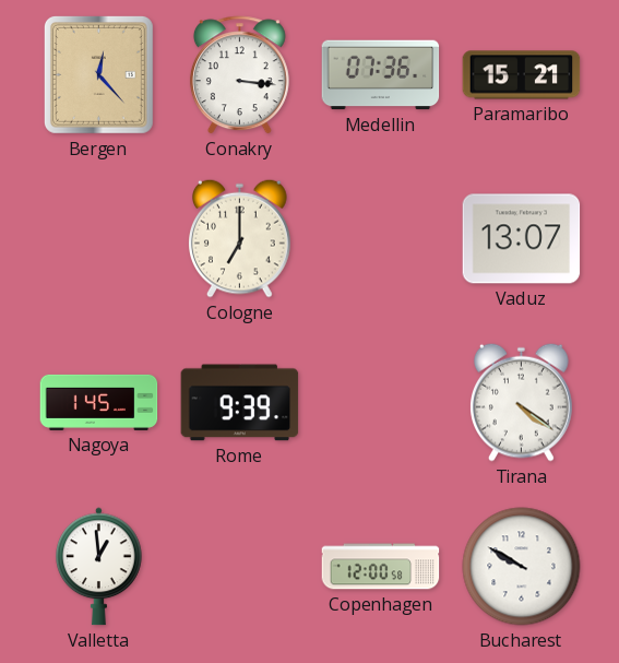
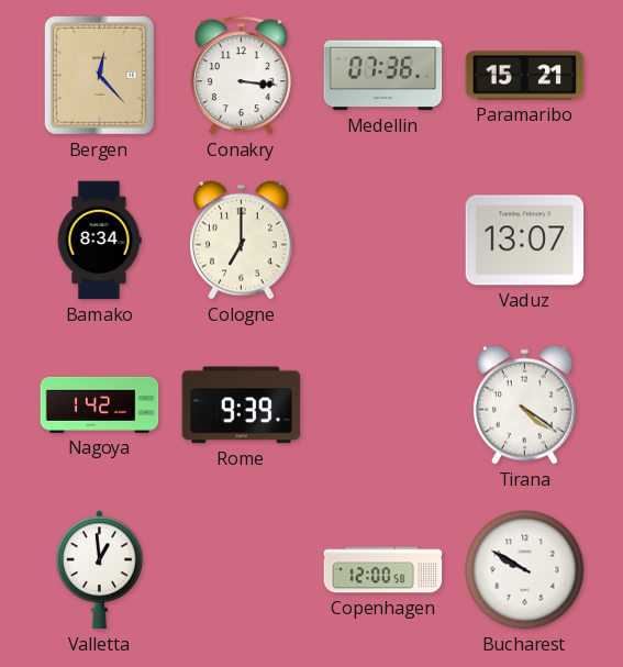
Bamako: none -> 8:34
Nagoya: 1:45 -> 1:42
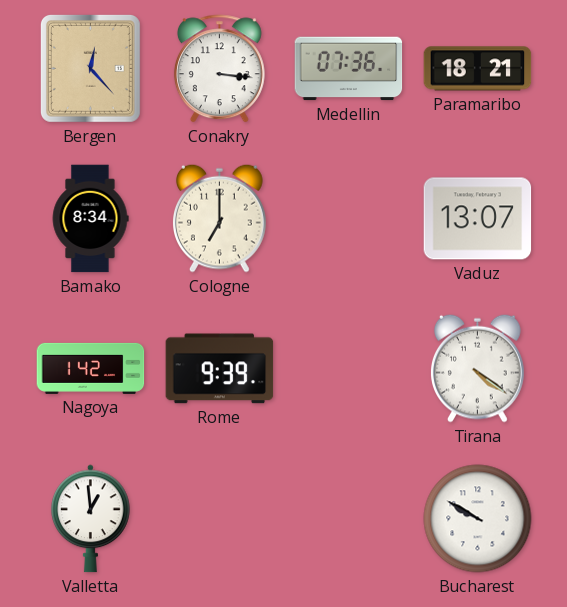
Paramaribo: 15:21 -> 18:21
Copenhagen: 12:00 -> none
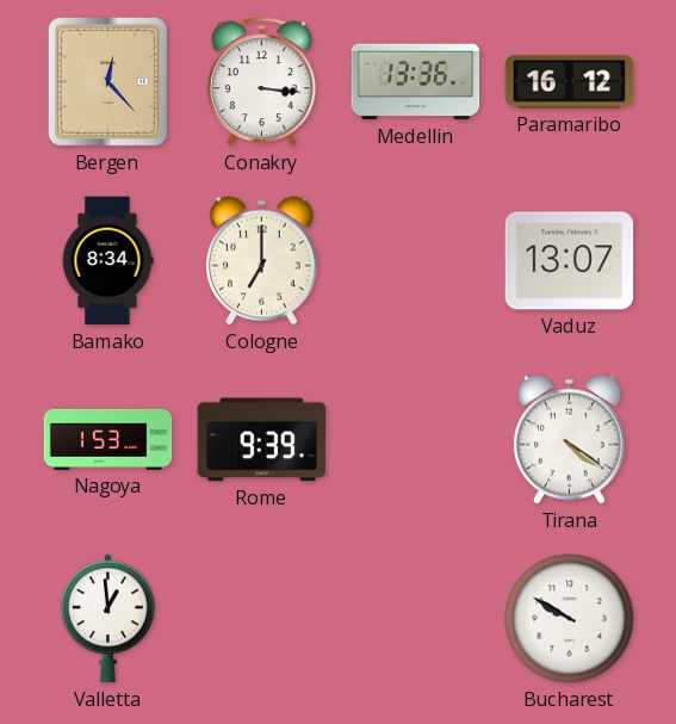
Medellin: 07:36 -> 13:36
Paramaribo: 18:21 -> 16:12
Nagoya: 1:42 -> 1:53
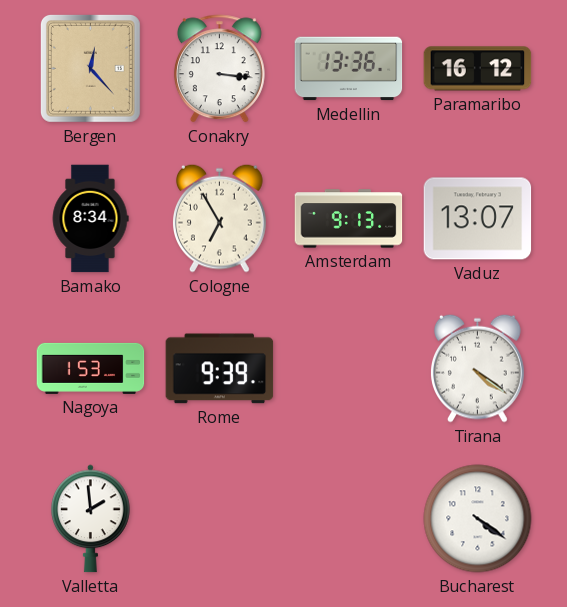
Cologne: 7:00 -> 6:55
Amsterdam: none -> 9:13
Valletta: 12:59 -> 1:59
Bucharest: 9:50 -> 4:21
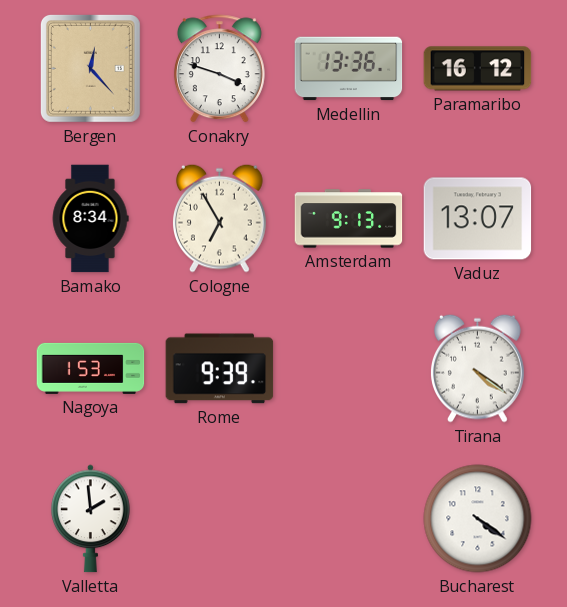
Conakry: 3:16 -> 3:48
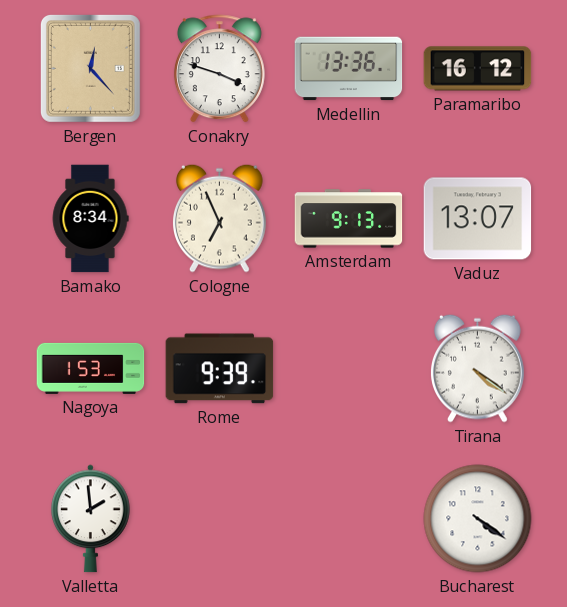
Cologne: 6:55 -> 6:56
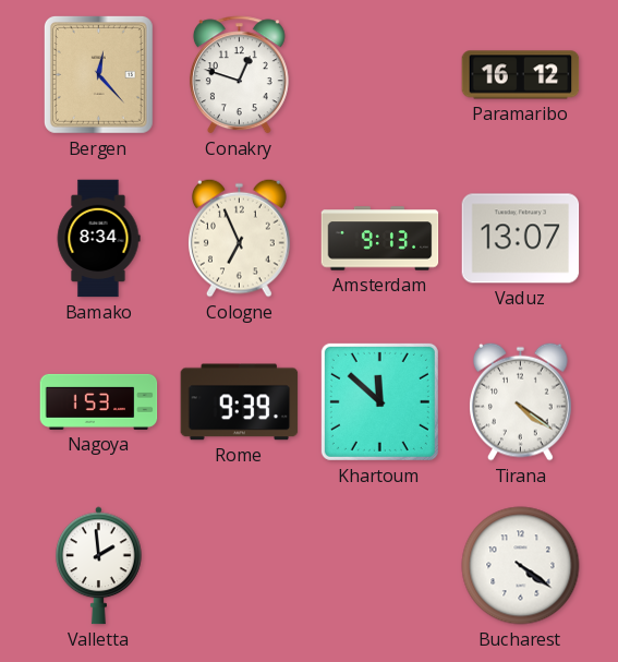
Conakry: 3:48 -> 12:48
Medellin: 13:36 -> none
Khartoum: none -> 11:52
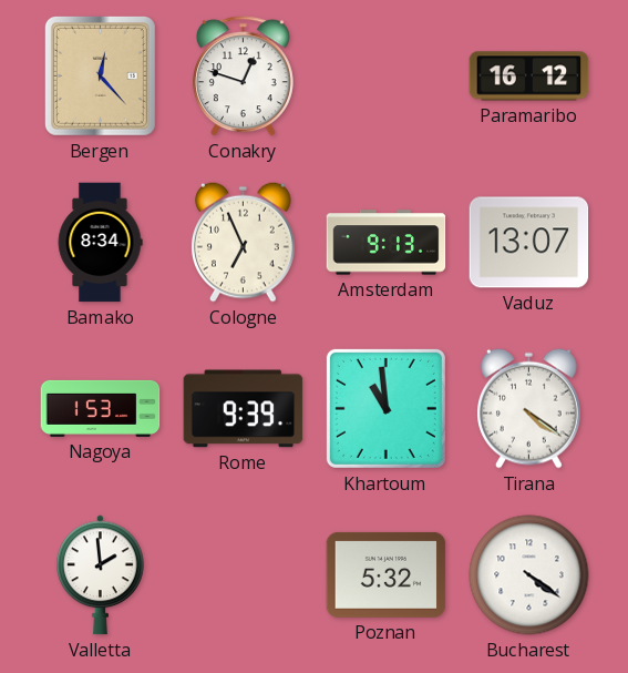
Khartoum: 11:52 -> 10:59
Poznan: none -> 5:32
